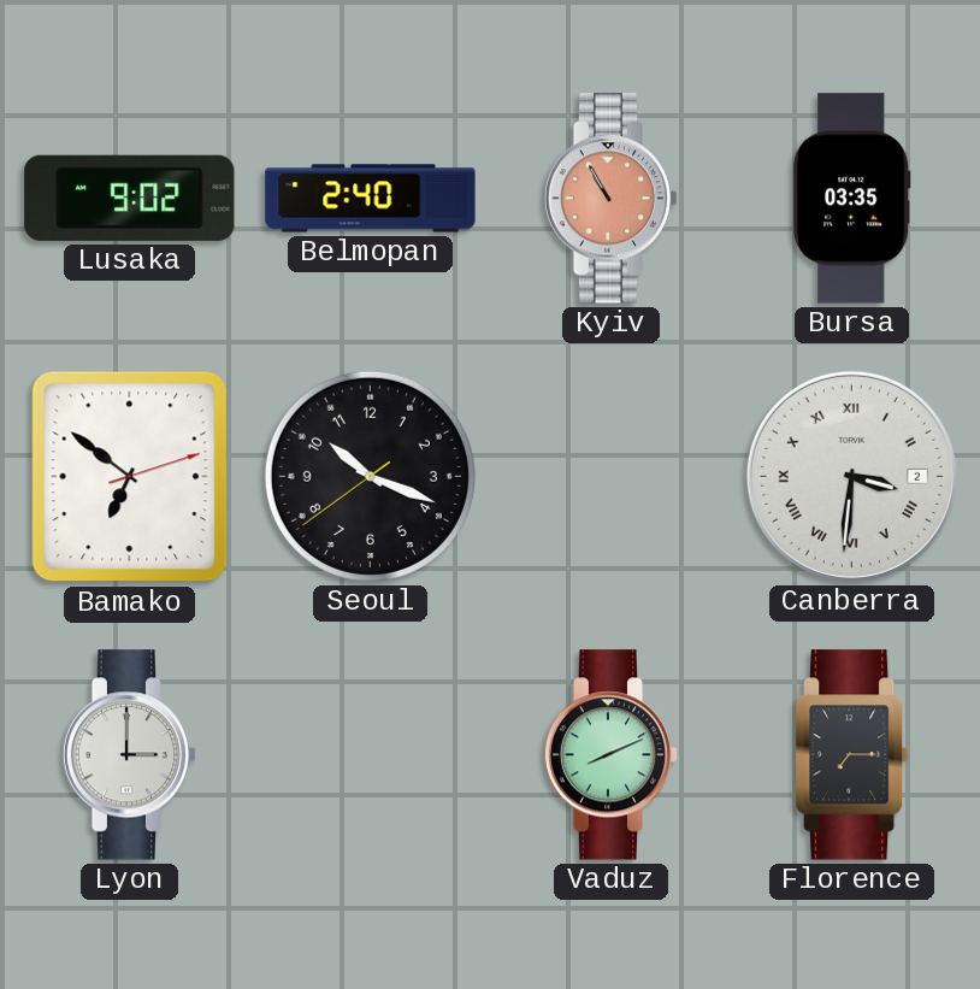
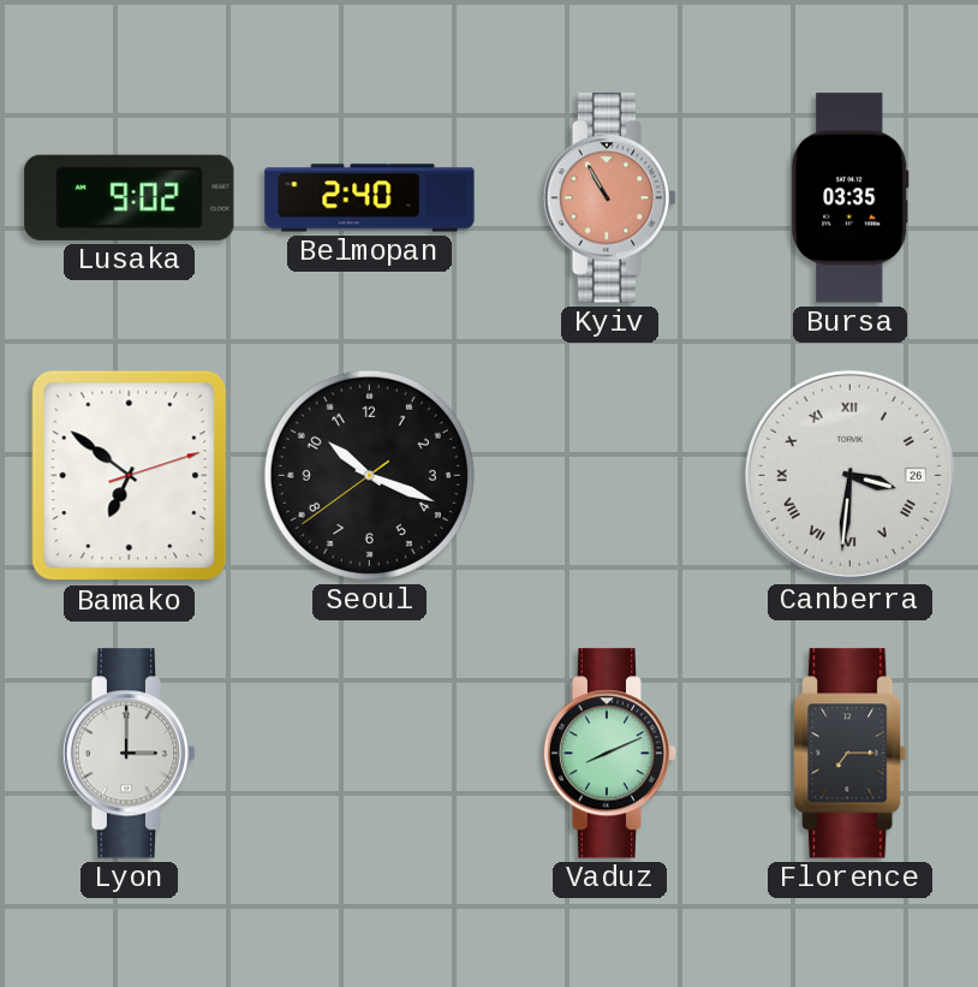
Canberra date: 2 -> 26
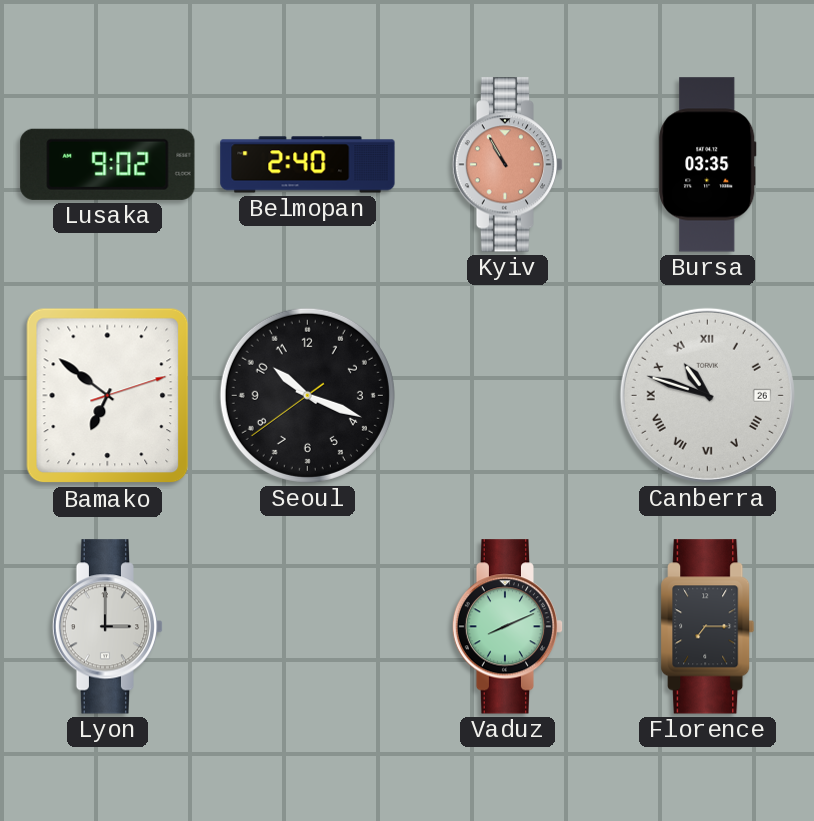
Canberra: 3:31 -> 10:48
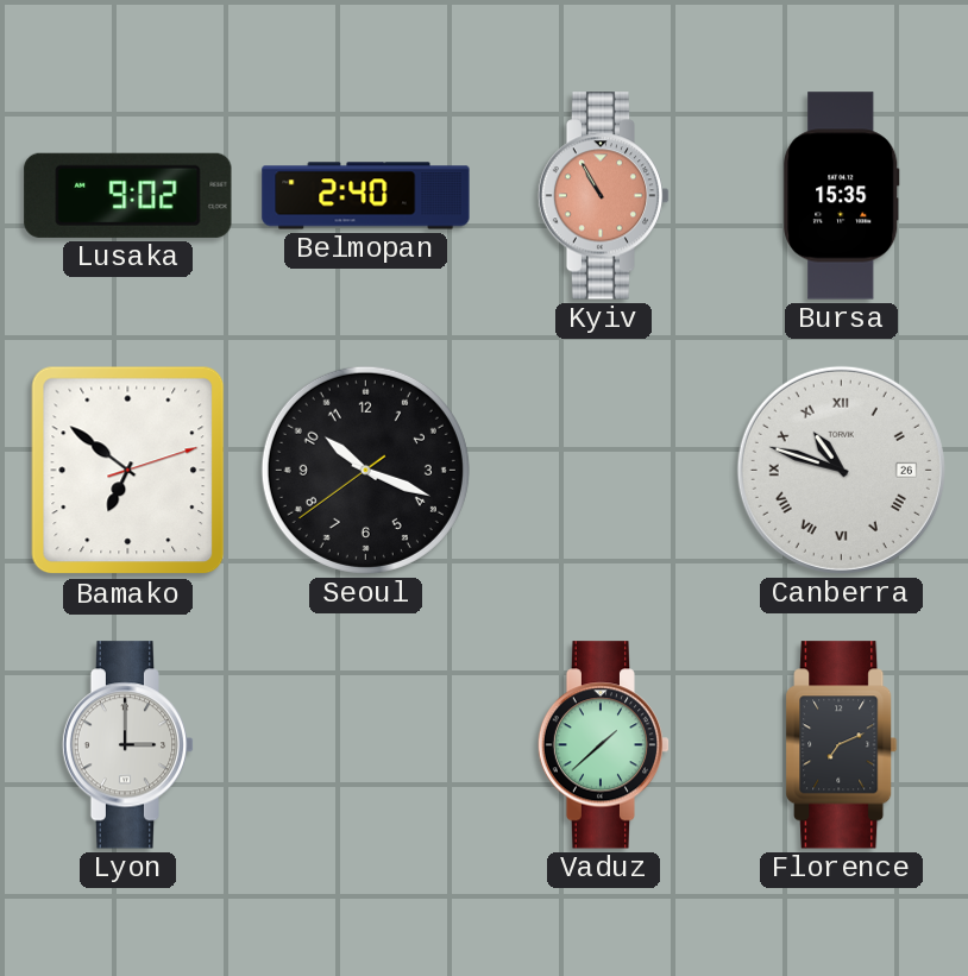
Bursa: 03:35 -> 15:35
Vaduz: 8:11 -> 1:38
Florence: 7:15 -> 7:11
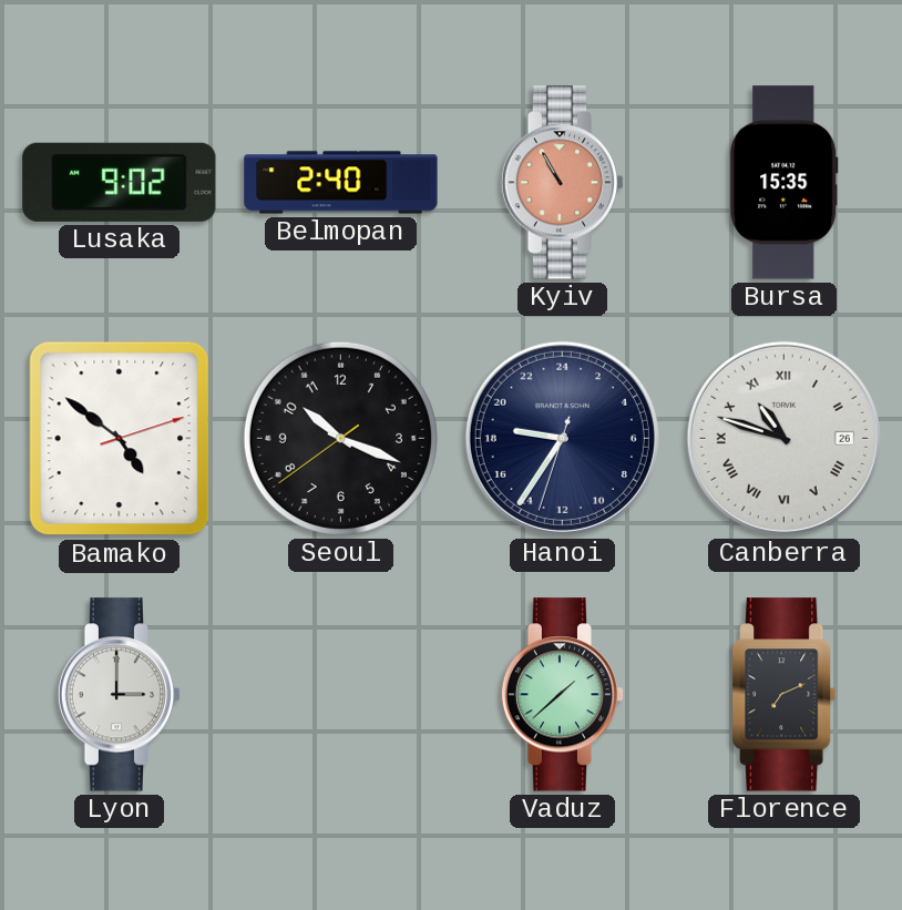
Bamako: 6:51 -> 4:51
Hanoi: none -> 18:35
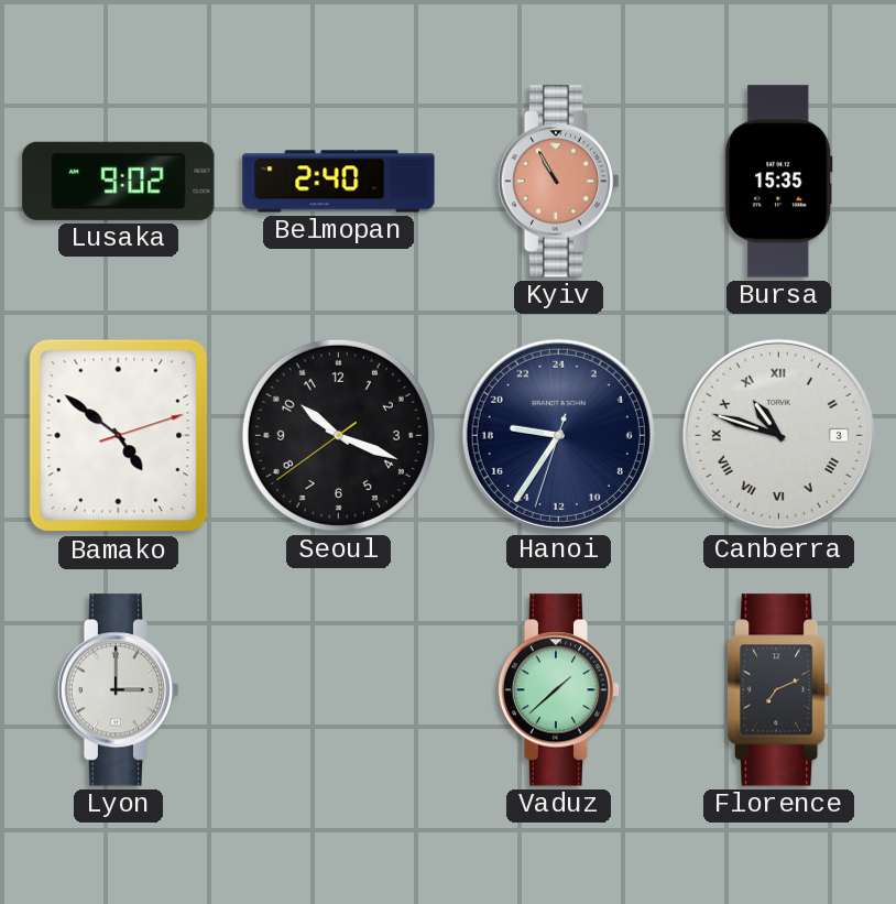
Canberra date: 26 -> 3
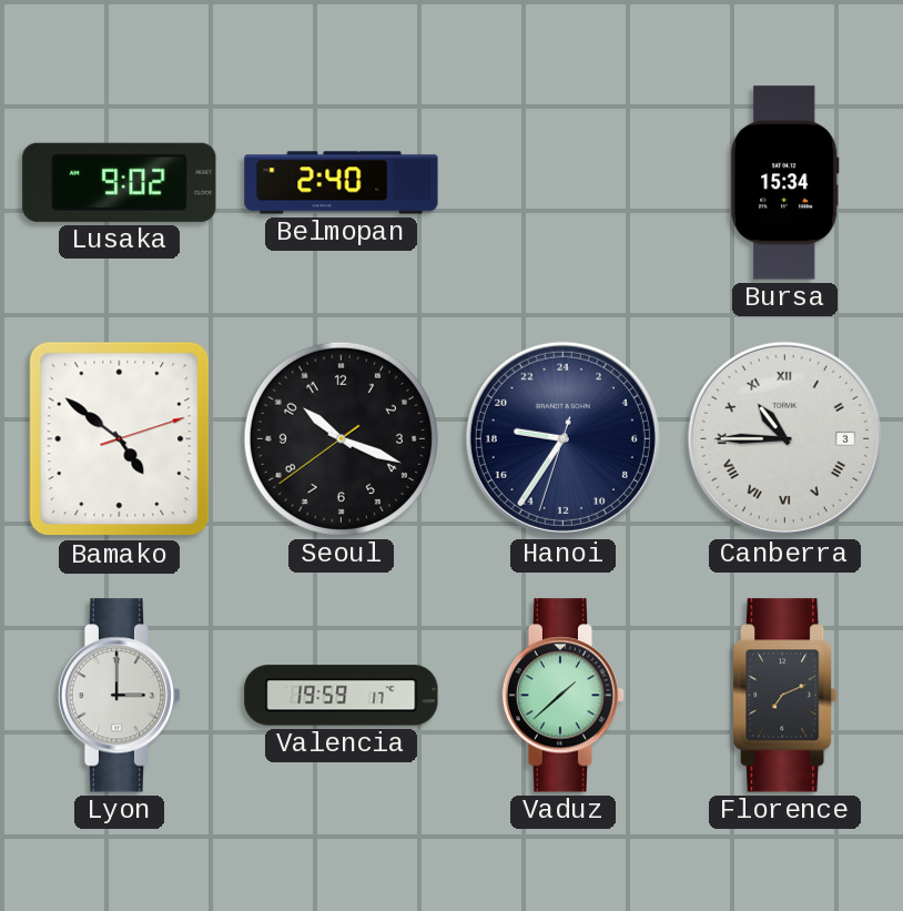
Kyiv: 10:55 -> none
Bursa: 15:35 -> 15:34
Canberra: 10:48 -> 10:45
Valencia: none -> 19:59
